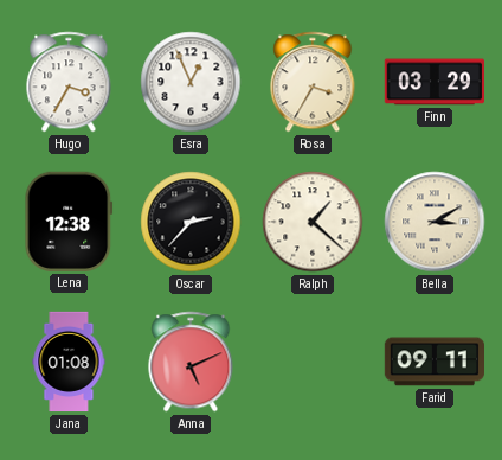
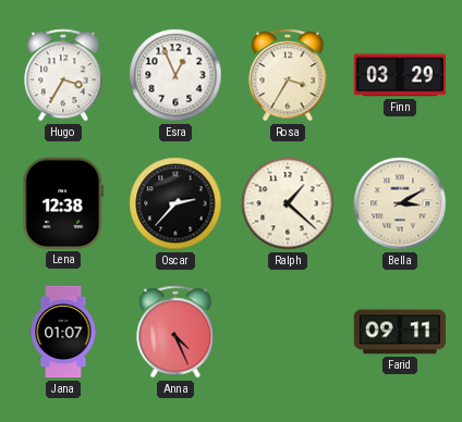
Jana: 01:08 -> 01:07
Anna: 5:11 -> 4:26
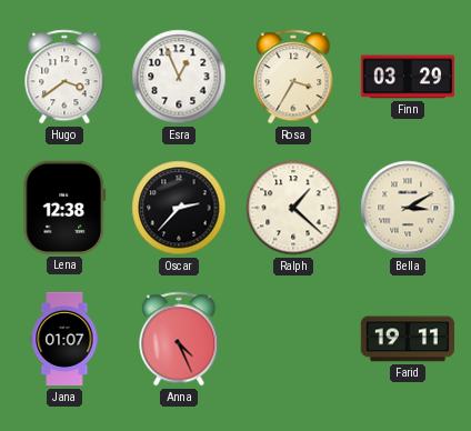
Hugo: 3:35 -> 3:39
Farid: 09:11 -> 19:11
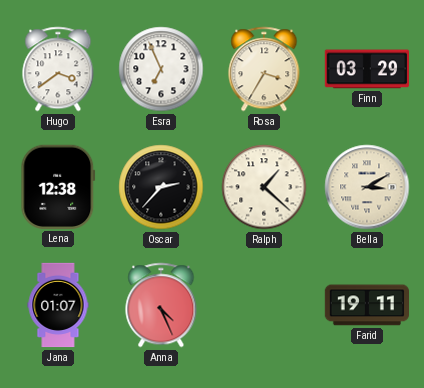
Esra: 12:56 -> 6:56
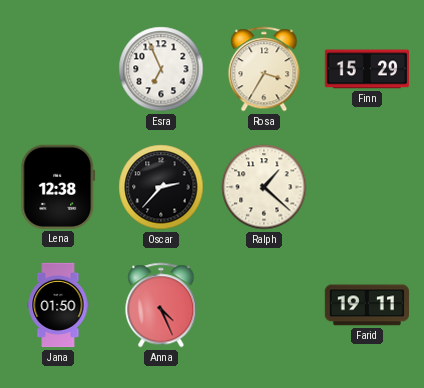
Hugo: 3:39 -> none
Finn: 03:29 -> 15:29
Bella: 3:10 -> none
Jana: 01:07 -> 01:50
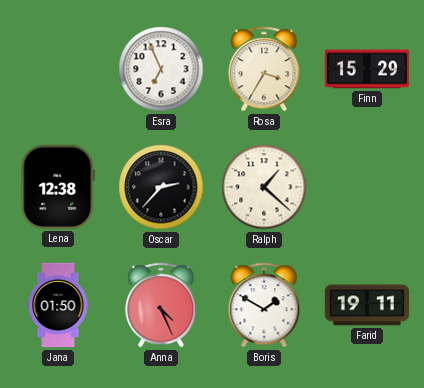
Boris: none -> 1:50
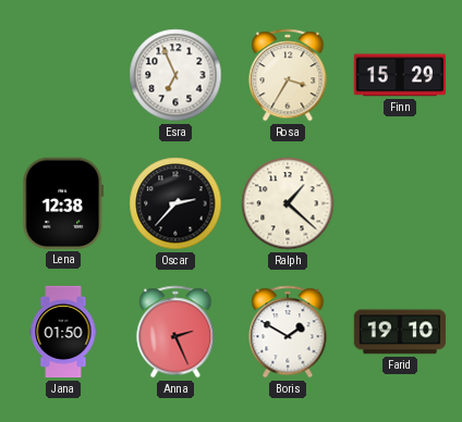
Anna: 4:26 -> 2:26
Farid: 19:11 -> 19:10
